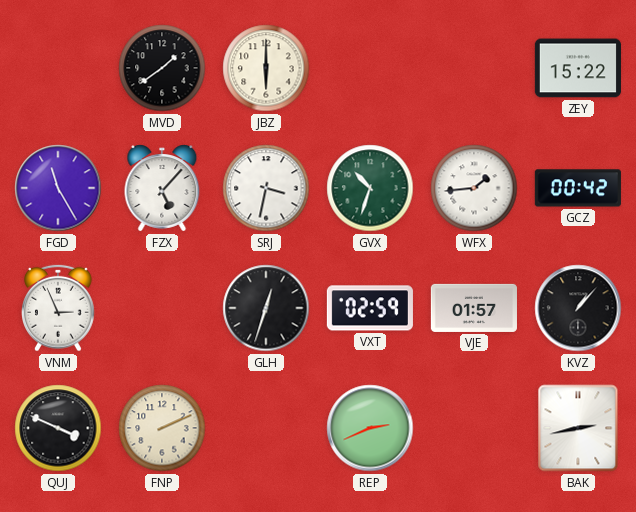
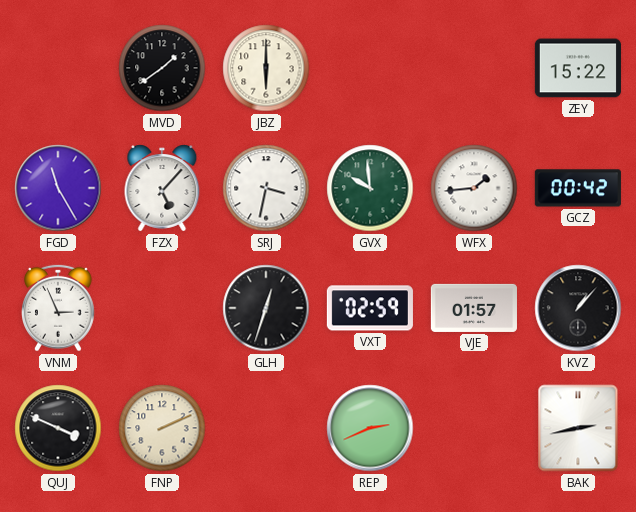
GVX: 10:33 -> 9:59
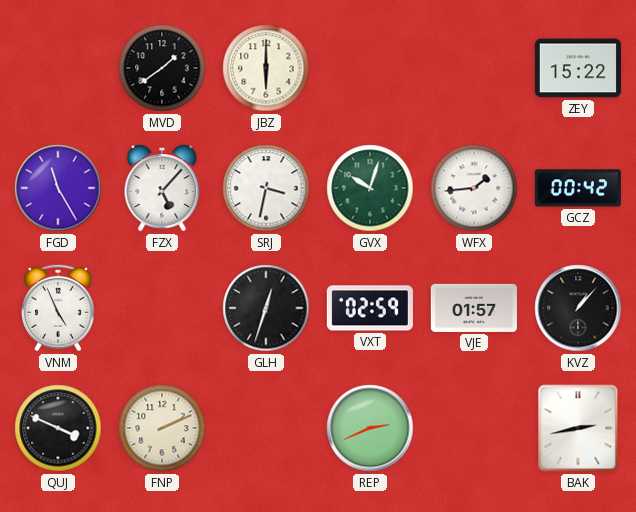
GVX: 9:59 -> 10:03
VNM: 2:56 -> 4:56
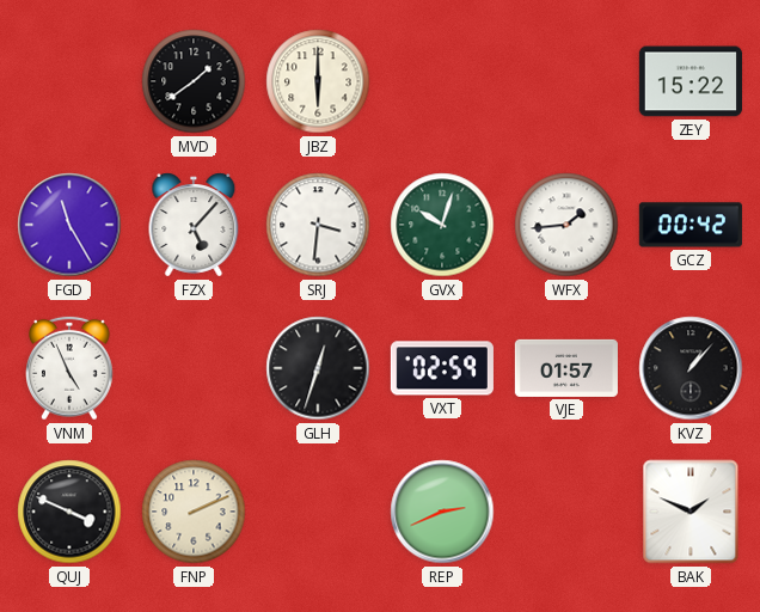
SRJ: 3:32 -> 3:31
BAK: 2:43 -> 1:49
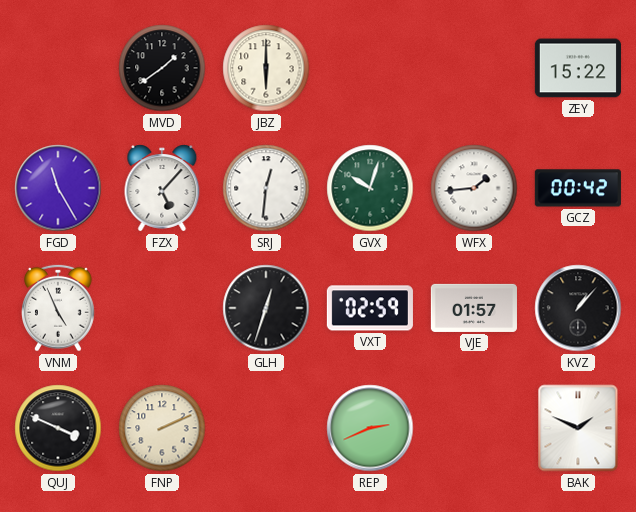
SRJ: 3:31 -> 12:31
